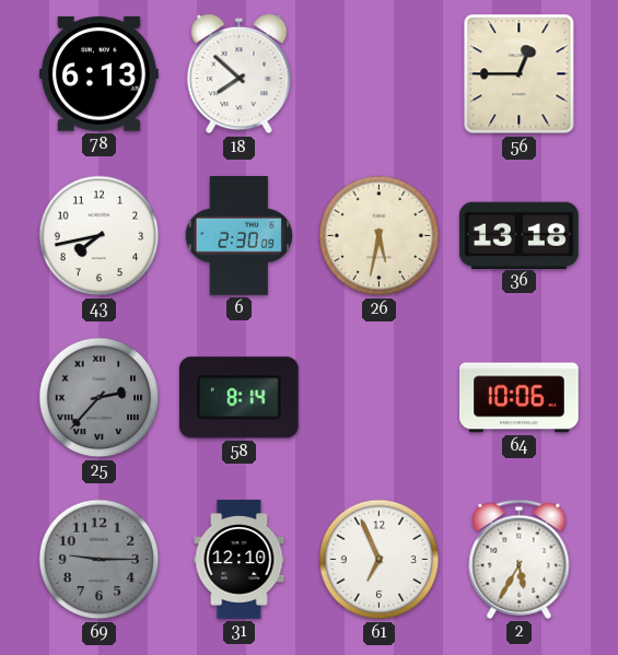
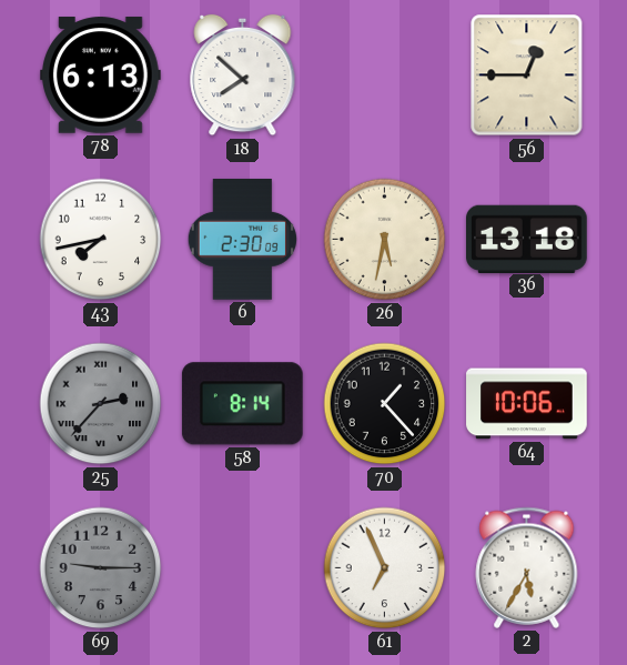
70: none -> 1:23
31: 12:10 -> none
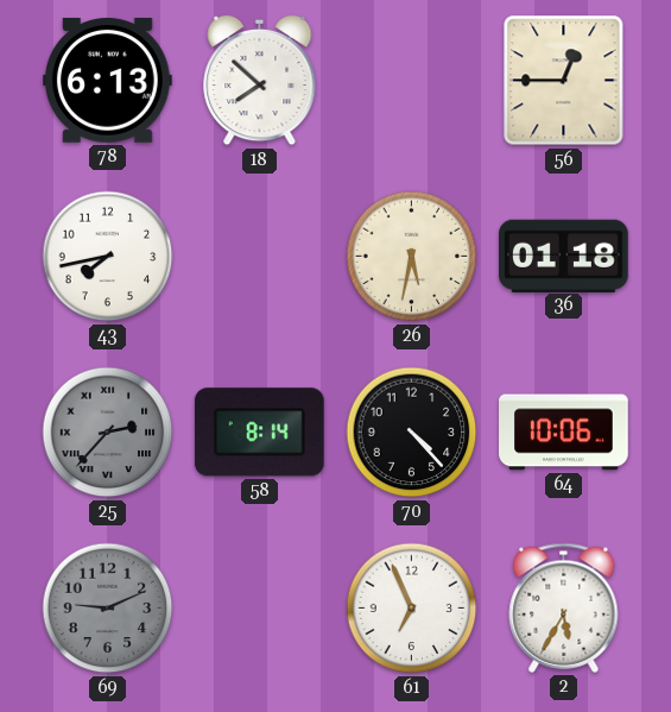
6: 2:30 -> none
36: 13:18 -> 01:18
70: 1:23 -> 4:23
69: 9:15 -> 9:11
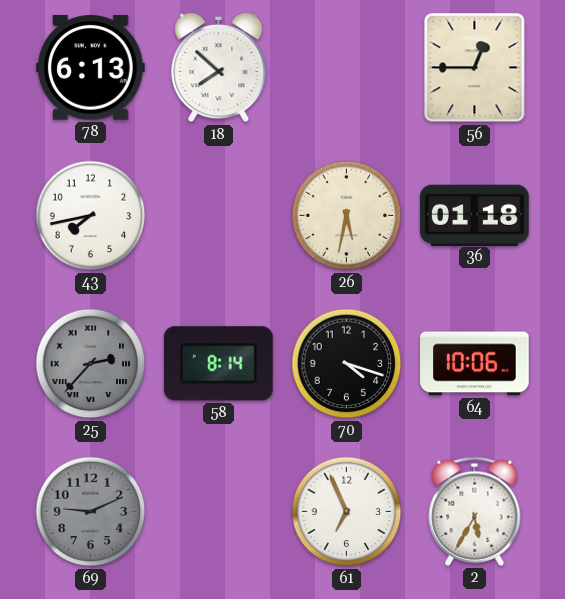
70: 4:23 -> 4:18
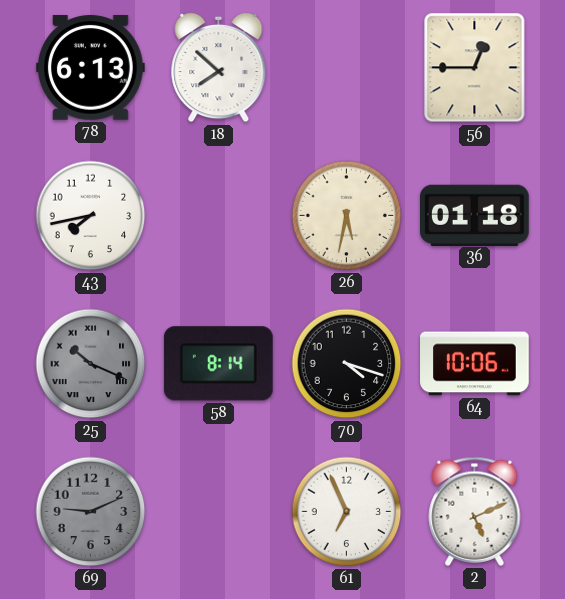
25: 2:37 -> 10:19
2: 5:35 -> 5:11
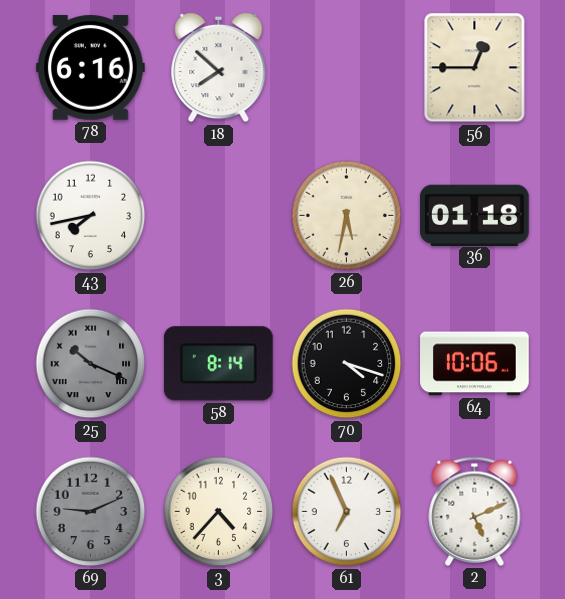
78: 6:13 -> 6:16
3: none -> 4:37
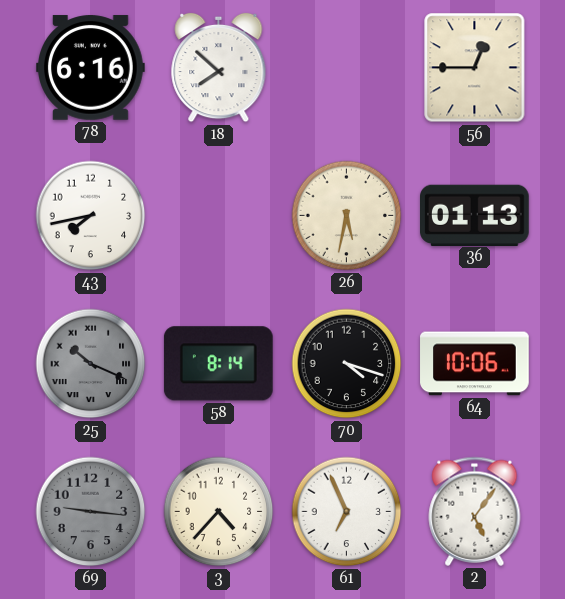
36: 01:18 -> 01:13
69: 9:11 -> 9:16
2: 5:11 -> 5:06
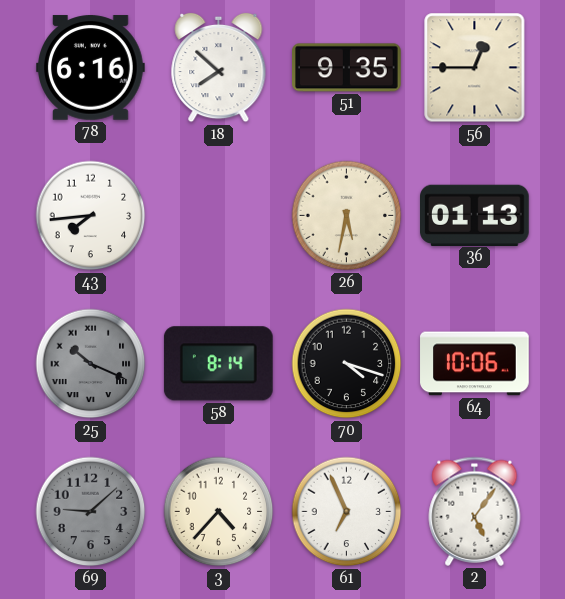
51: none -> 9:35
43: 7:43 -> 7:44
69: 9:16 -> 9:08
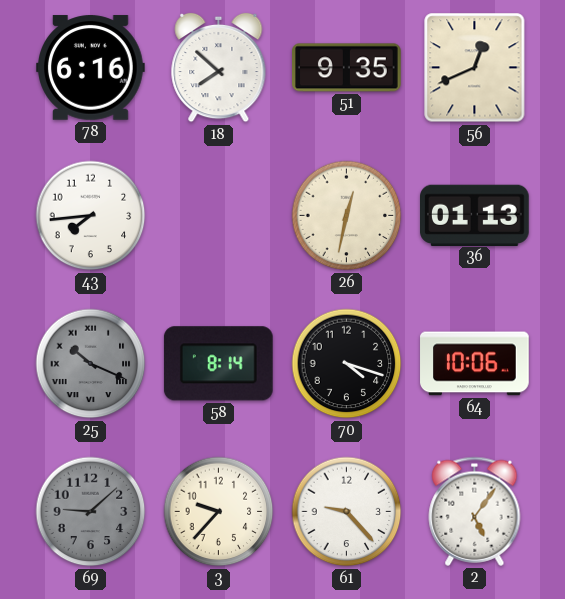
56: 12:45 -> 12:41
26: 5:32 -> 12:32
3: 4:37 -> 9:37
61: 6:56 -> 9:23
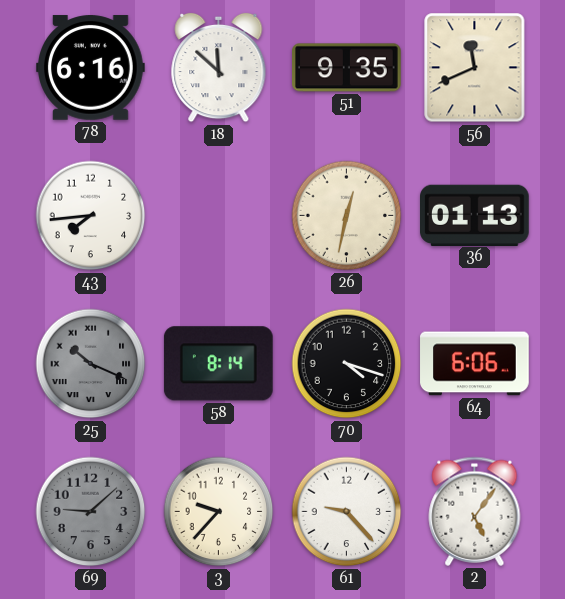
18: 7:52 -> 11:52
56: 12:41 -> 11:41
64: 10:06 -> 6:06
